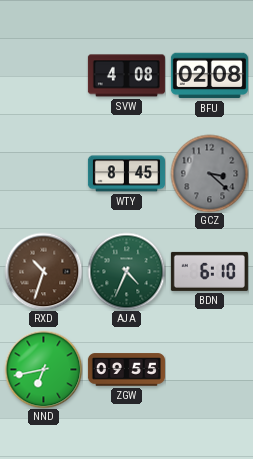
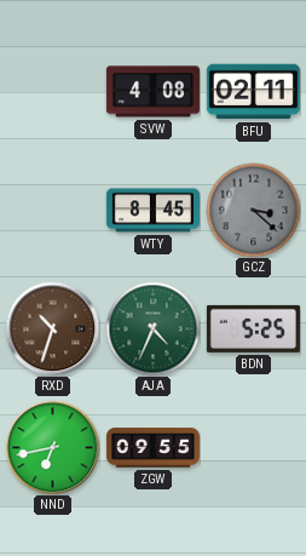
BFU: 02:08 -> 02:11
BDN: 6:10 -> 5:25
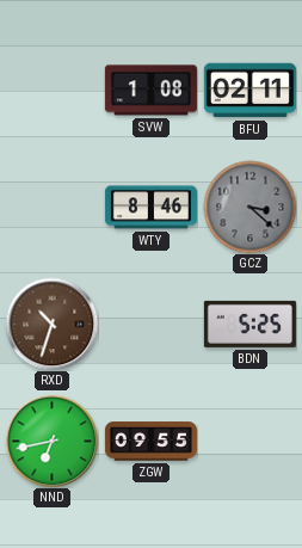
SVW: 4:08 -> 1:08
WTY: 8:45 -> 8:46
AJA: 4:34 -> none
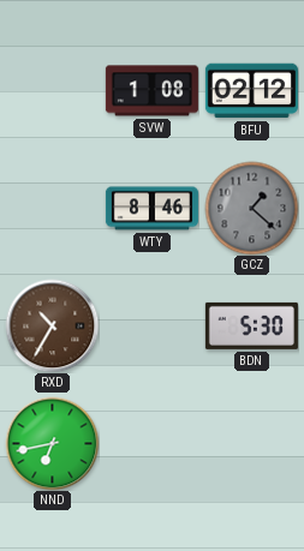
BFU: 02:11 -> 02:12
GCZ: 3:22 -> 1:22
RXD: 10:33 -> 10:35
BDN: 5:25 -> 5:30
ZGW: 09:55 -> none
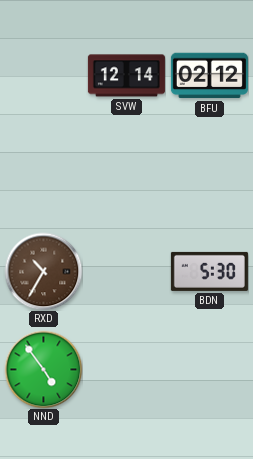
SVW: 1:08 -> 12:14
WTY: 8:46 -> none
GCZ: 1:22 -> none
NND: 6:43 -> 4:54
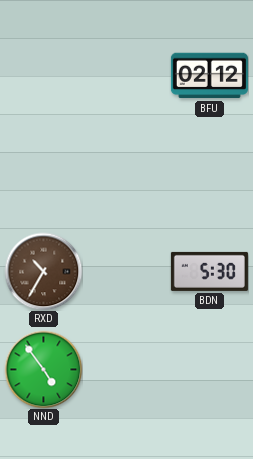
SVW: 12:14 -> none
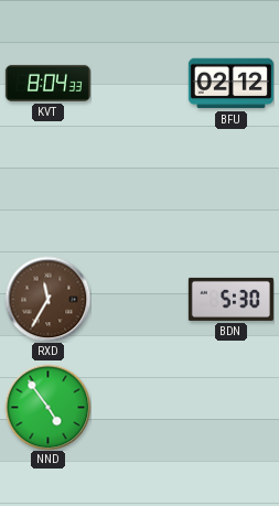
KVT: none -> 8:04
RXD: 10:35 -> 11:35
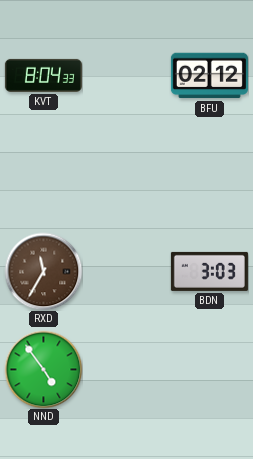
BDN: 5:30 -> 3:03
